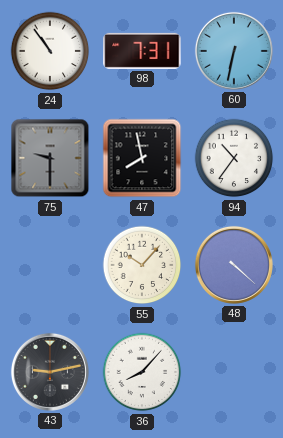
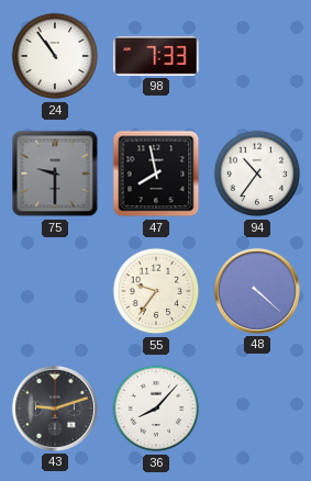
98: 7:31 -> 7:33
60: 6:32 -> none
55: 10:07 -> 9:36
43: 9:13 -> 9:12
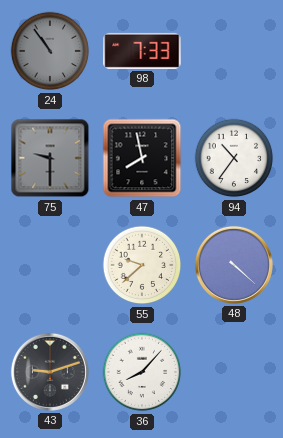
24 dial: white -> grey
55: 9:36 -> 9:38
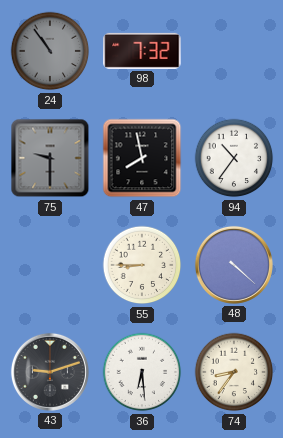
98: 7:33 -> 7:32
55: 9:38 -> 8:45
36: 8:07 -> 6:29
74: none -> 8:36
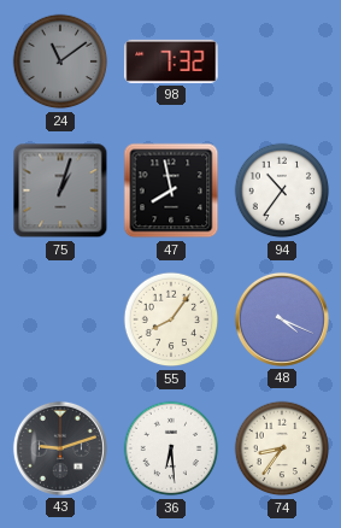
24: 10:54 -> 11:09
75: 9:30 -> 1:03
55: 8:45 -> 8:06
48: 4:22 -> 4:19
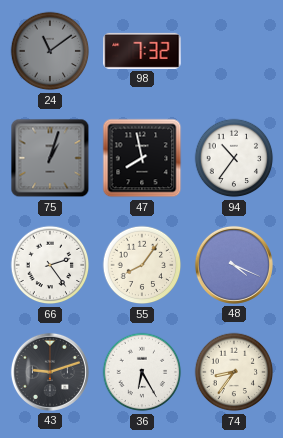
66: none -> 2:24
36: 6:29 -> 6:25
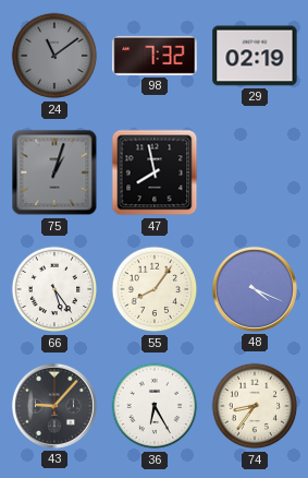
29: none -> 02:19
94: 10:36 -> none
66: 2:24 -> 5:24
43: 9:12 -> 9:07
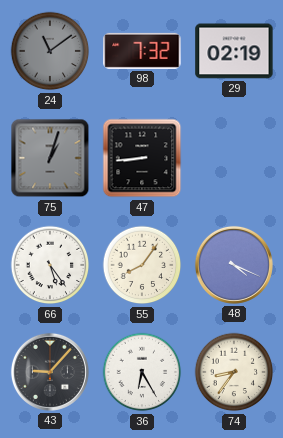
47: 7:58 -> 8:44
